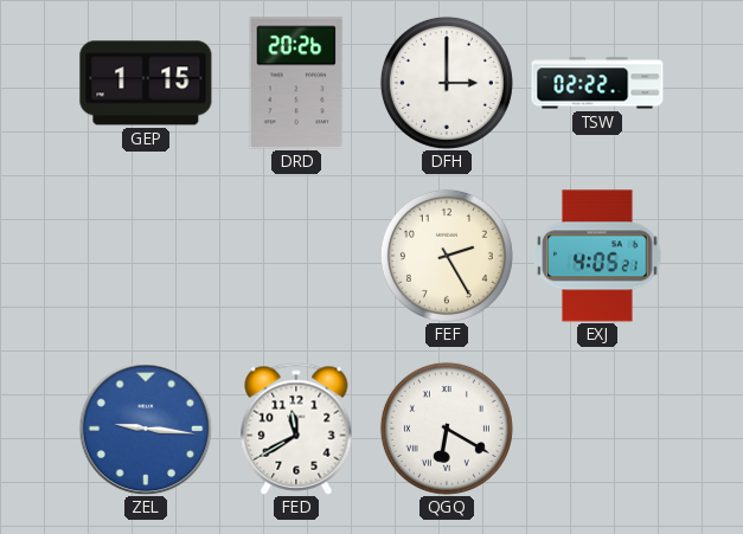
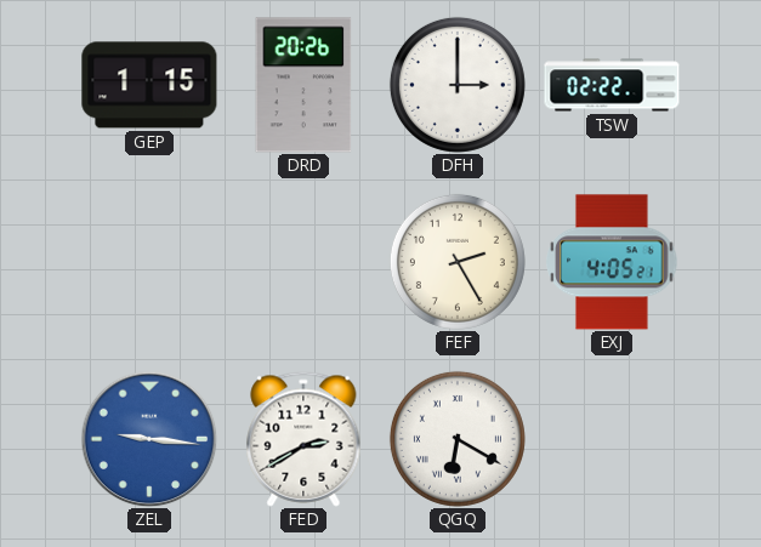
FED: 11:40 -> 2:40
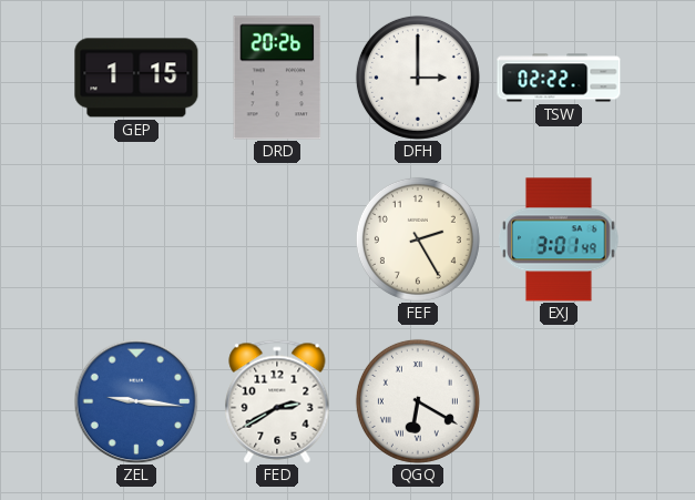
EXJ: 4:05 -> 3:01
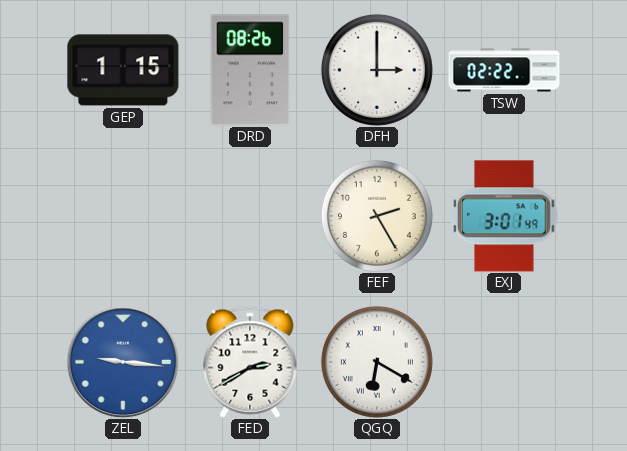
DRD: 20:26 -> 08:26
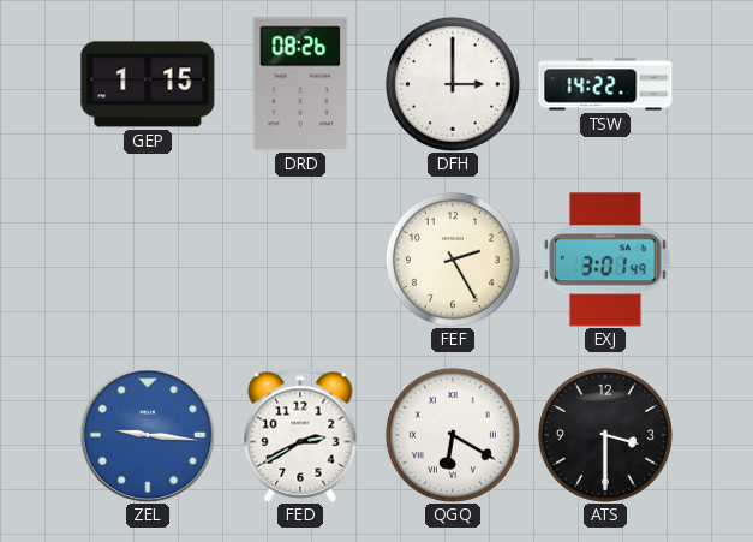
TSW: 02:22 -> 14:22
ATS: none -> 3:30
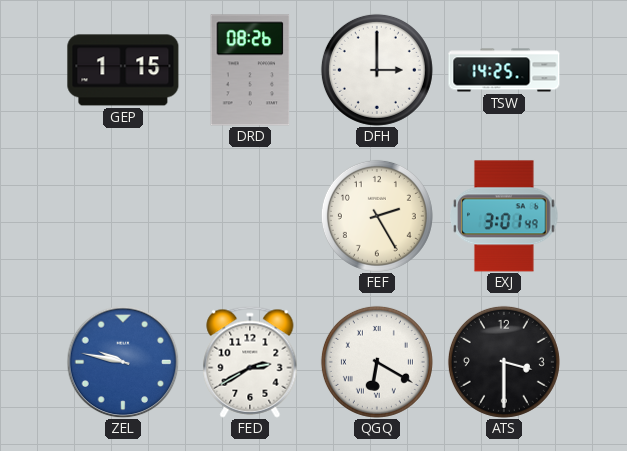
TSW: 14:22 -> 14:25
ZEL: 9:16 -> 9:47
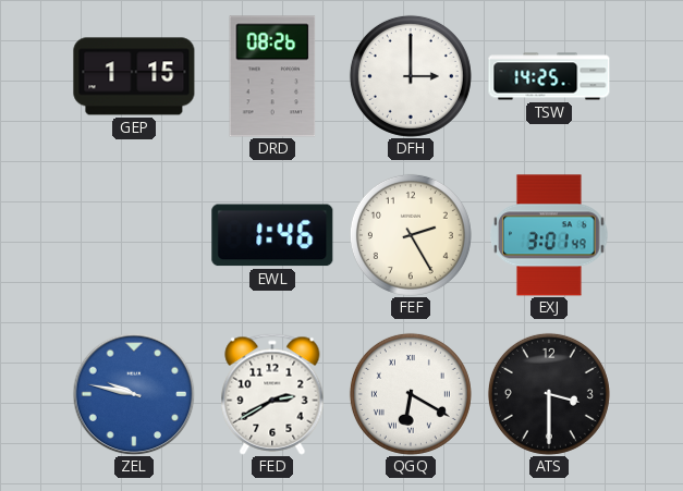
EWL: none -> 1:46
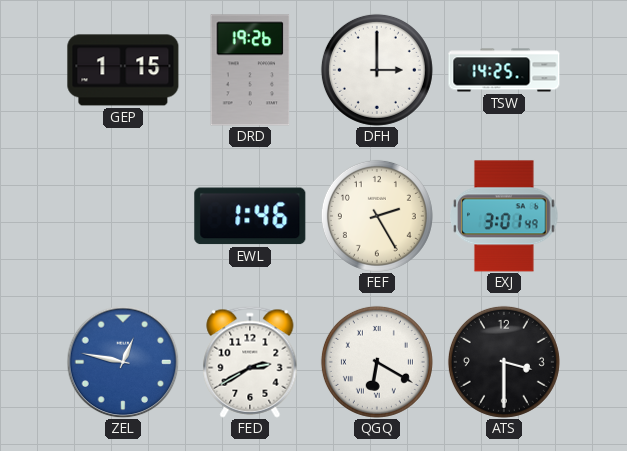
DRD: 08:26 -> 19:26
ZEL: 9:47 -> 12:47
